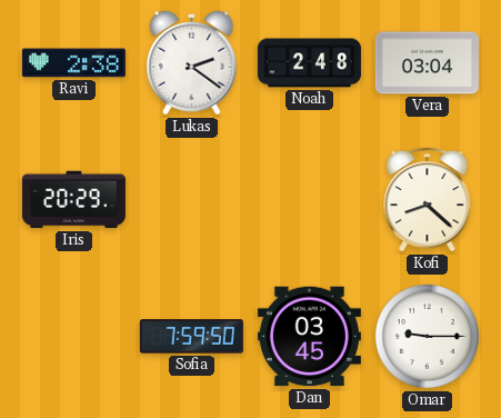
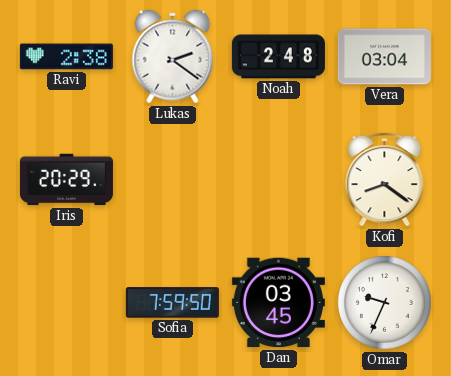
Kofi: 8:22 -> 8:21
Omar: 9:15 -> 9:34
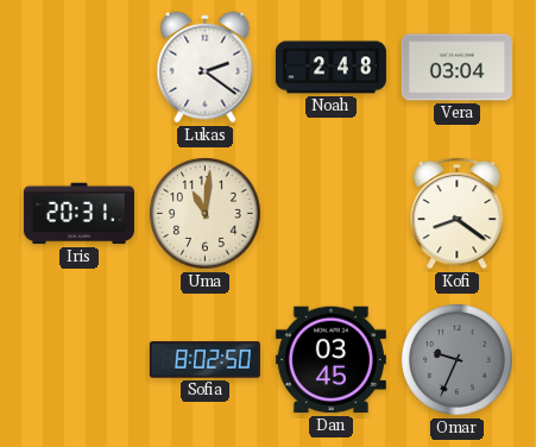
Ravi: 2:38 -> none
Iris: 20:29 -> 20:31
Uma: none -> 11:01
Sofia: 7:59 -> 8:02
Omar dial: white -> grey
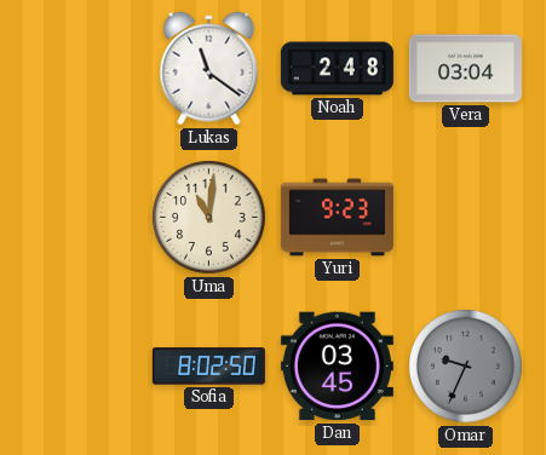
Lukas: 2:21 -> 11:21
Iris: 20:31 -> none
Yuri: none -> 9:23
Kofi: 8:21 -> none
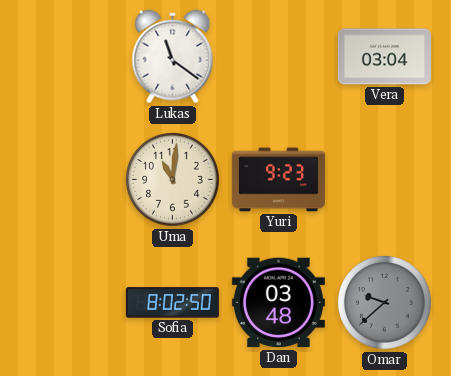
Noah: 2:48 -> none
Dan: 03:45 -> 03:48
Omar: 9:34 -> 9:38
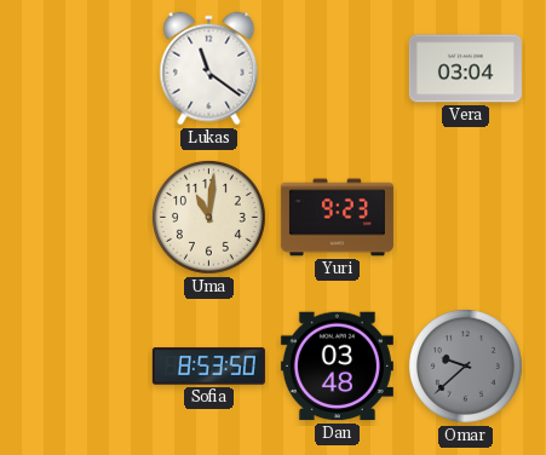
Sofia: 8:02 -> 8:53
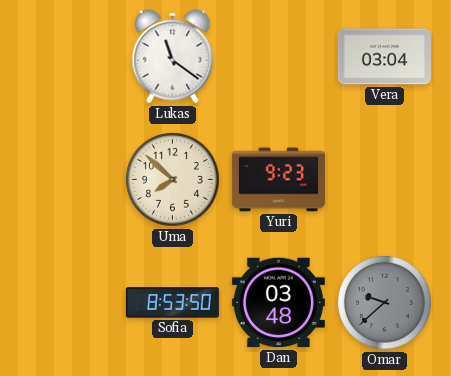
Uma: 11:01 -> 7:52
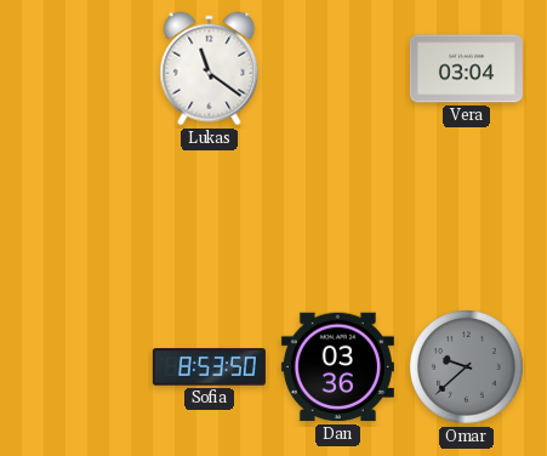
Uma: 7:52 -> none
Yuri: 9:23 -> none
Dan: 03:48 -> 03:36
